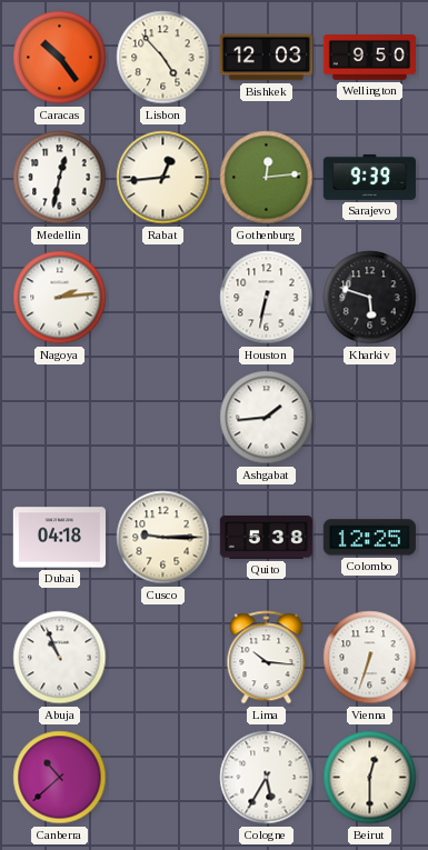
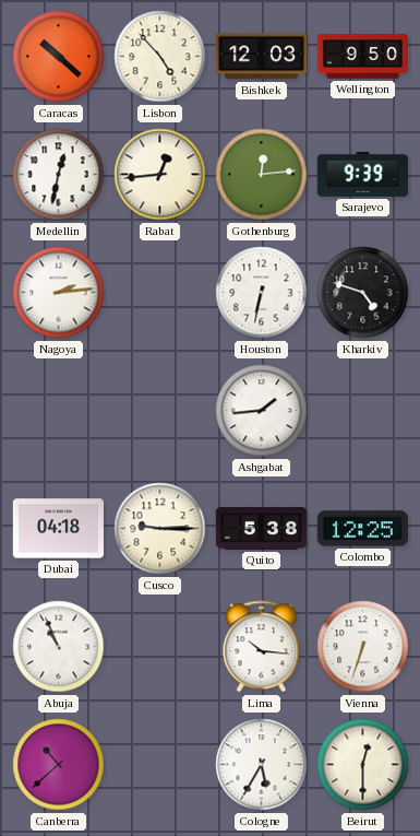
Caracas: 10:24 -> 10:22
Kharkiv: 5:48 -> 4:48
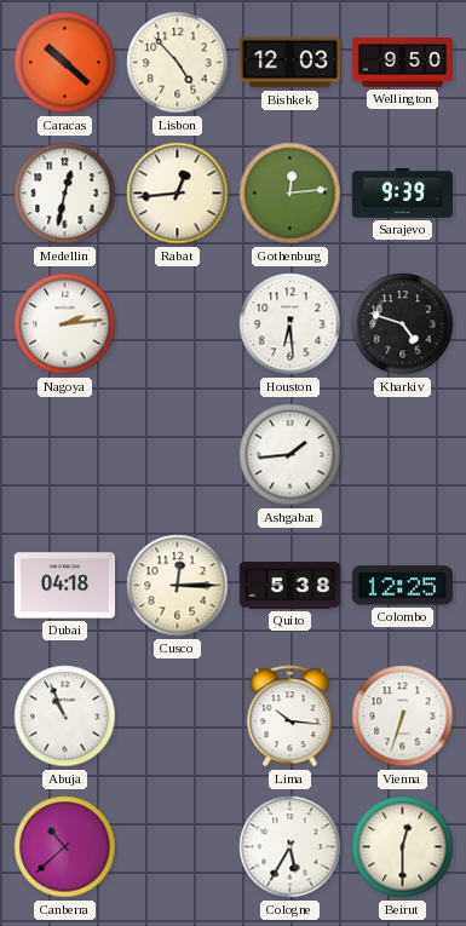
Houston: 6:32 -> 6:29
Cusco: 9:15 -> 12:15
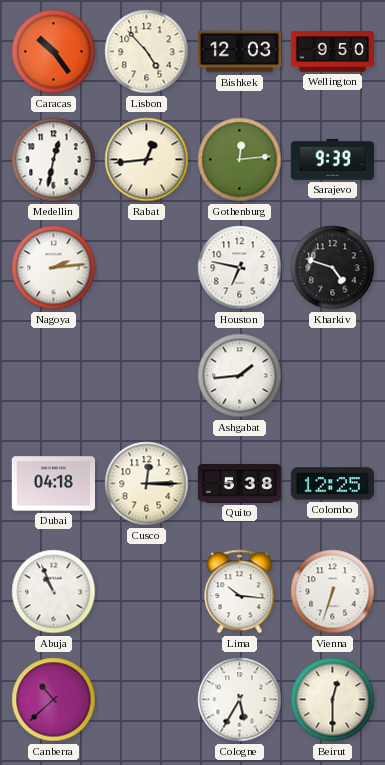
Caracas: 10:22 -> 10:24
Houston: 6:29 -> 6:47
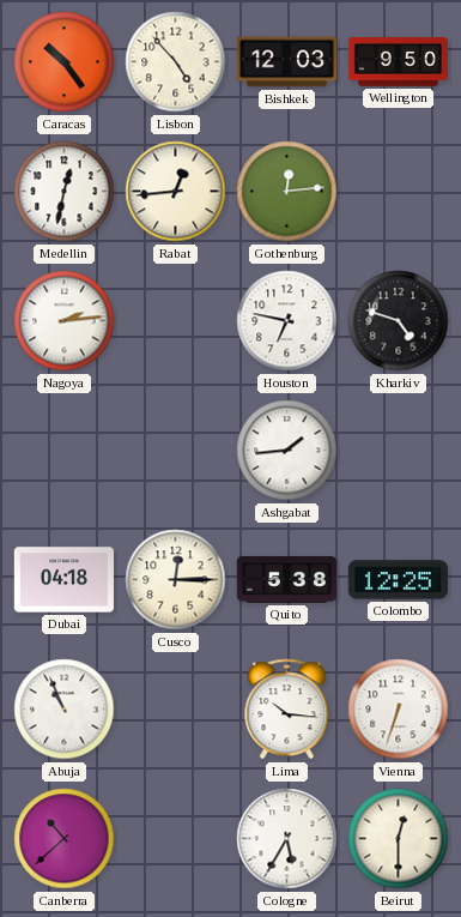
Sarajevo: 9:39 -> none
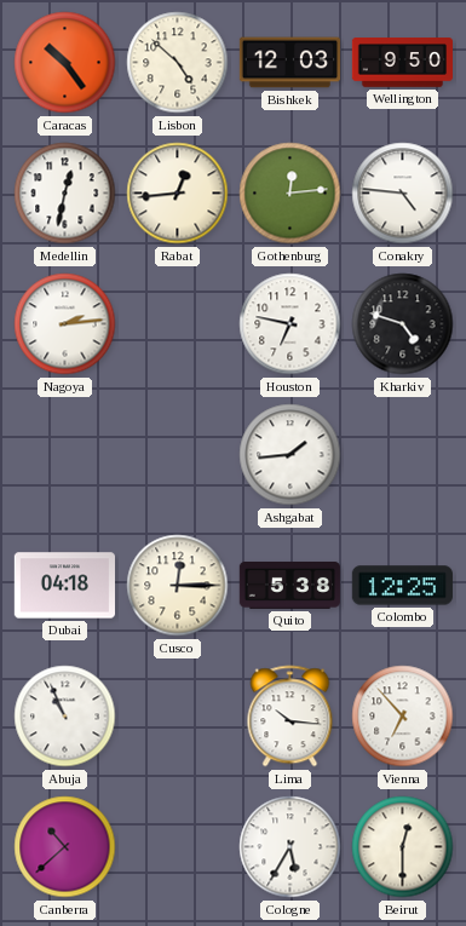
Lisbon: 4:53 -> 4:52
Conakry: none -> 4:46
Vienna: 6:33 -> 6:53
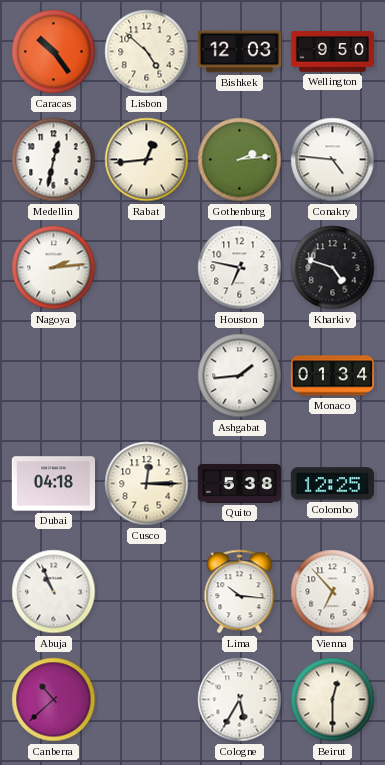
Gothenburg: 12:14 -> 2:14
Monaco: none -> 01:34
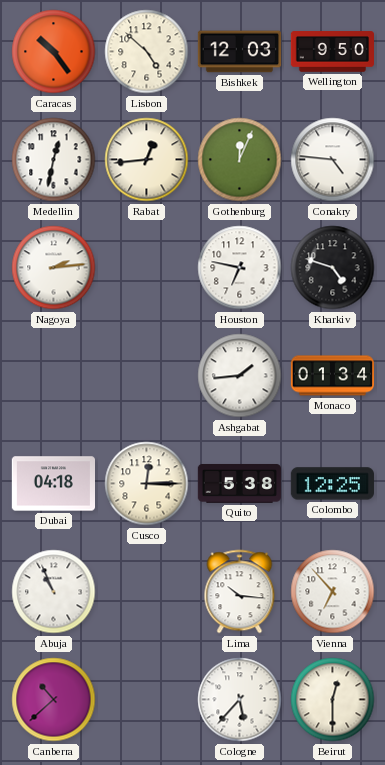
Gothenburg: 2:14 -> 12:04
Cologne: 5:35 -> 5:37
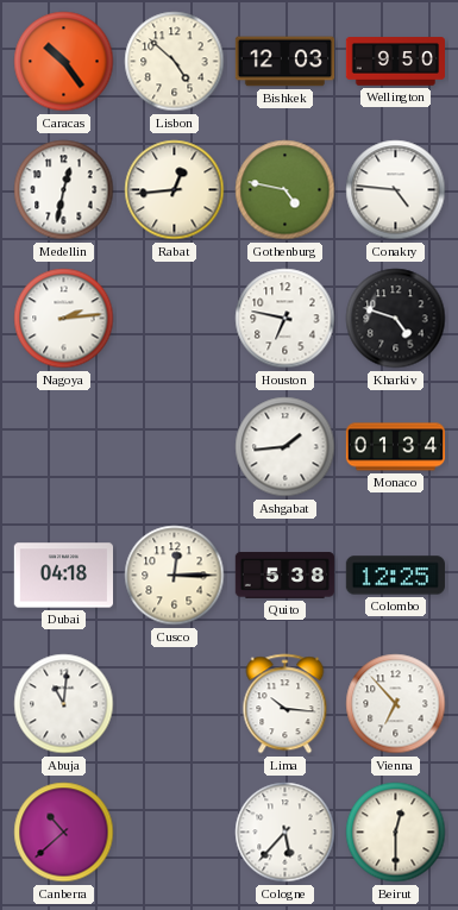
Gothenburg: 12:04 -> 4:47
Abuja: 10:56 -> 11:01
